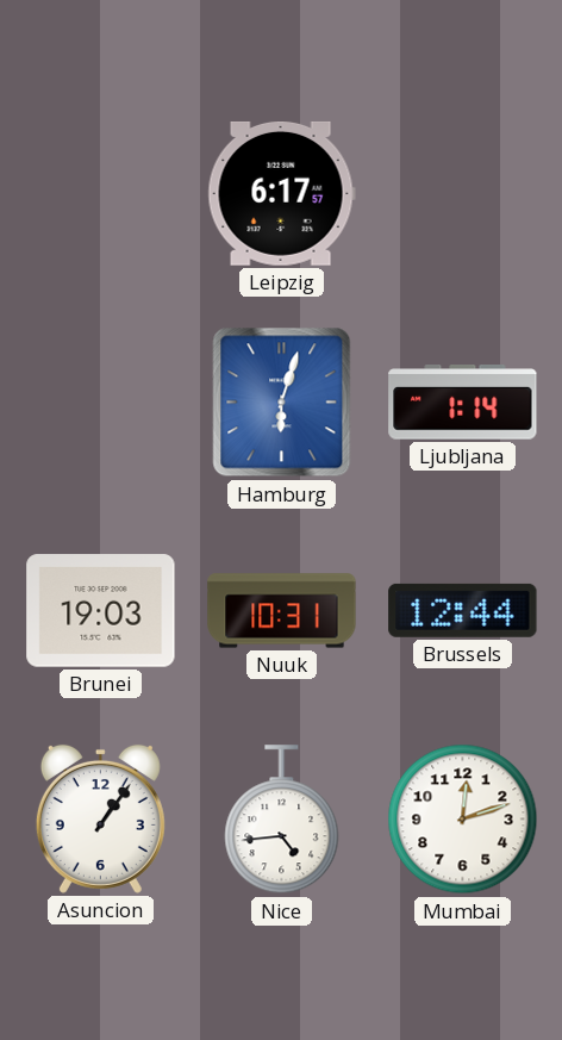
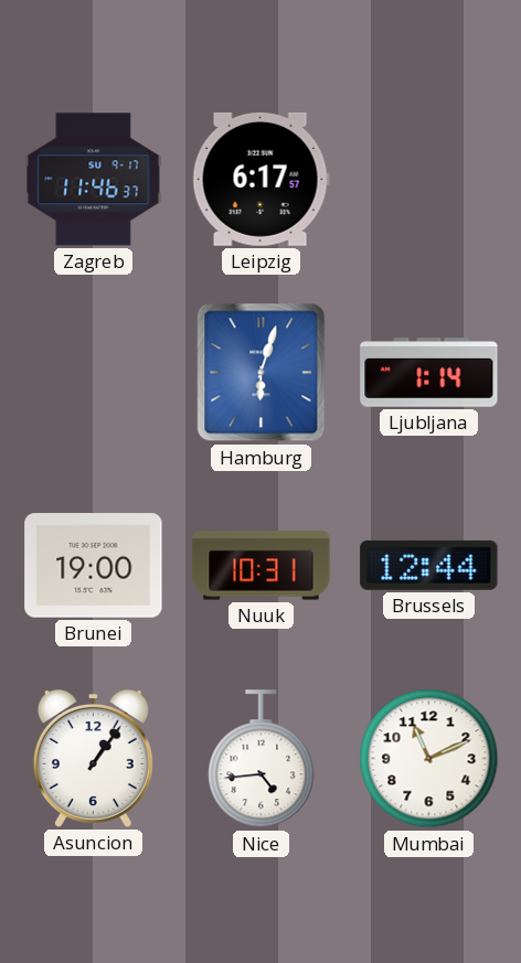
Zagreb: none -> 11:46
Brunei: 19:03 -> 19:00
Mumbai: 12:12 -> 11:11
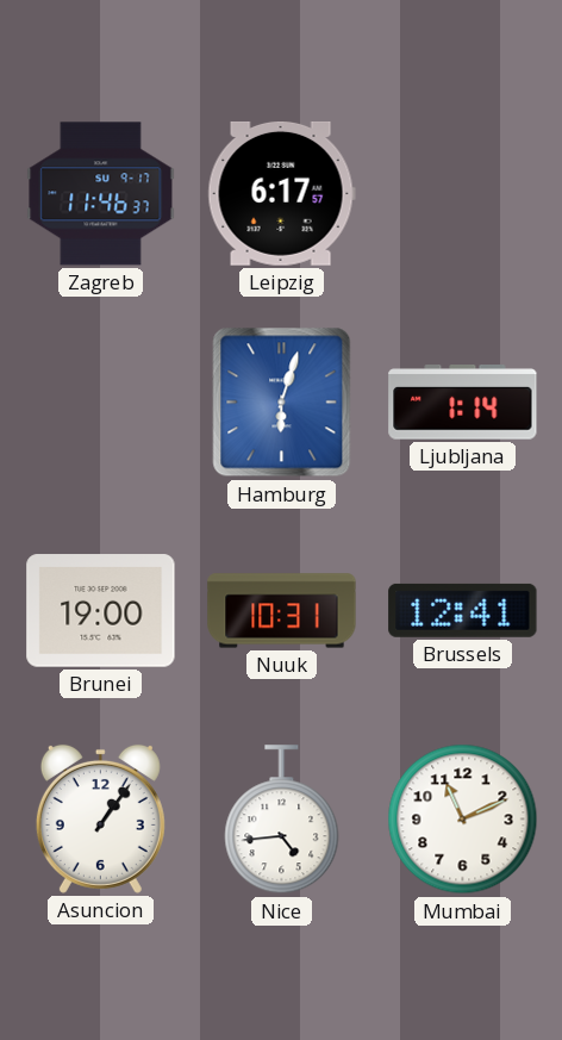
Brussels: 12:44 -> 12:41
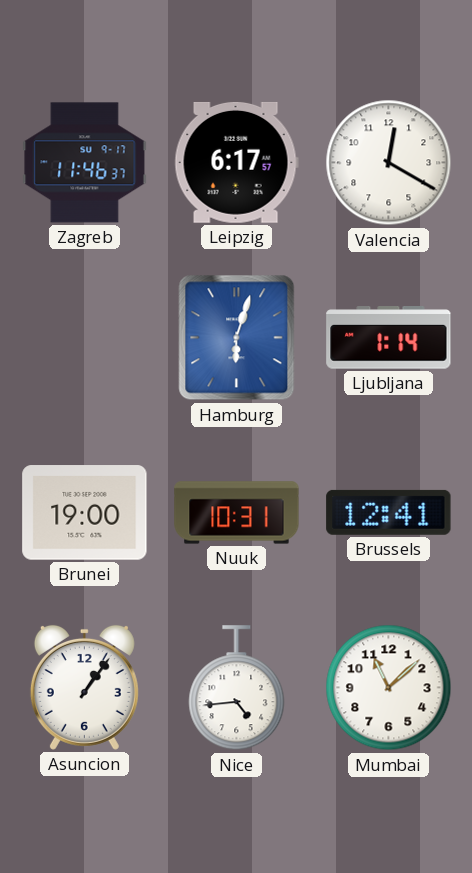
Valencia: none -> 12:20
Mumbai: 11:11 -> 11:08
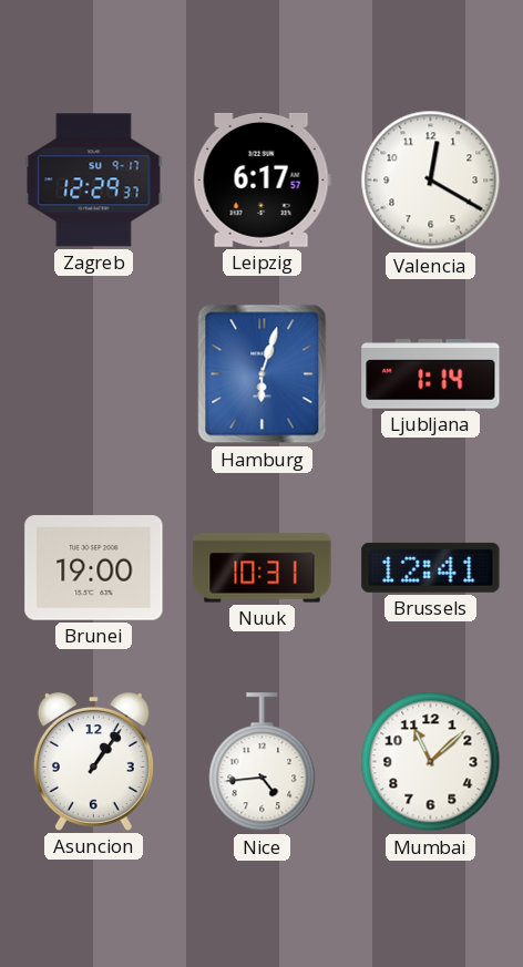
Zagreb: 11:46 -> 12:29
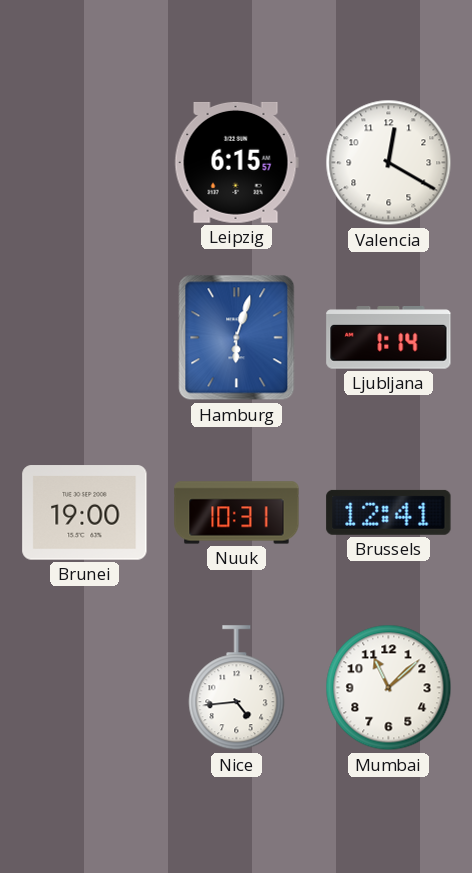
Zagreb: 12:29 -> none
Leipzig: 6:17 -> 6:15
Asuncion: 1:06 -> none
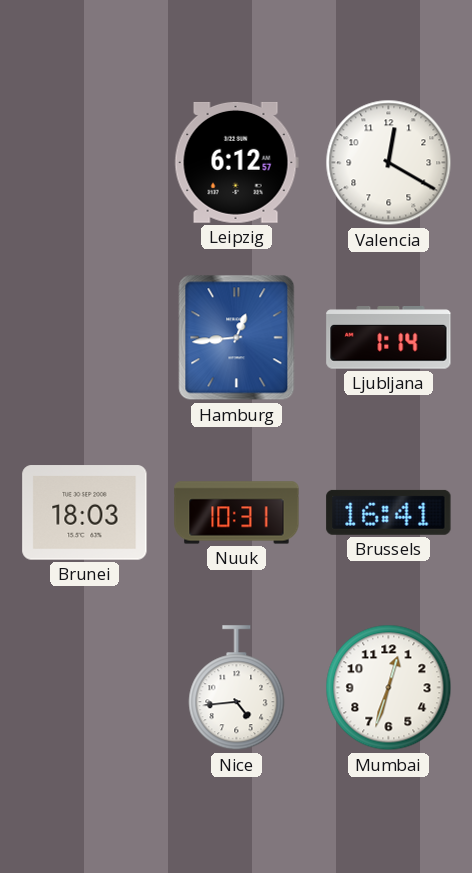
Leipzig: 6:15 -> 6:12
Hamburg: 6:03 -> 12:44
Brunei: 19:00 -> 18:03
Brussels: 12:41 -> 16:41
Mumbai: 11:08 -> 12:33
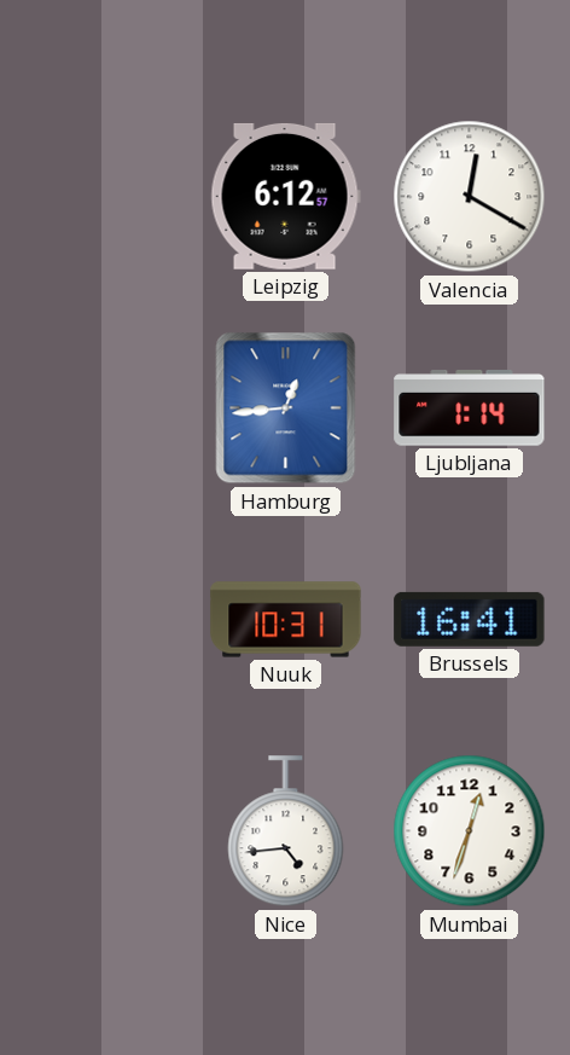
Brunei: 18:03 -> none
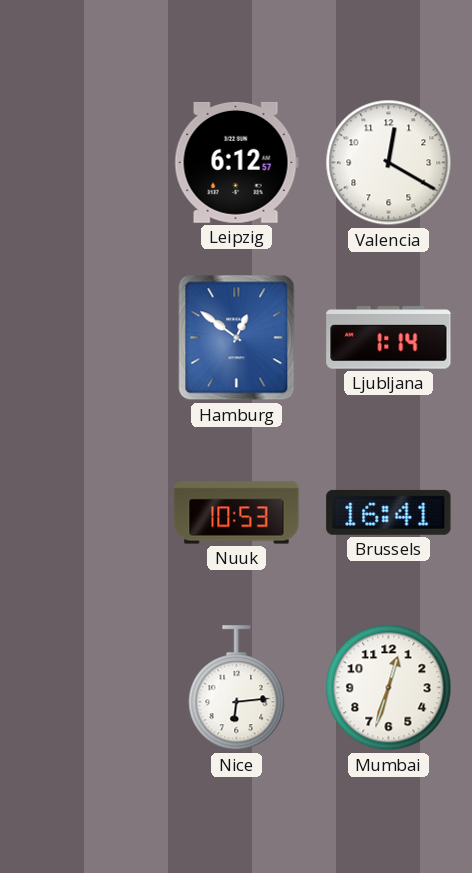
Hamburg: 12:44 -> 12:51
Nuuk: 10:31 -> 10:53
Nice: 4:44 -> 6:14
